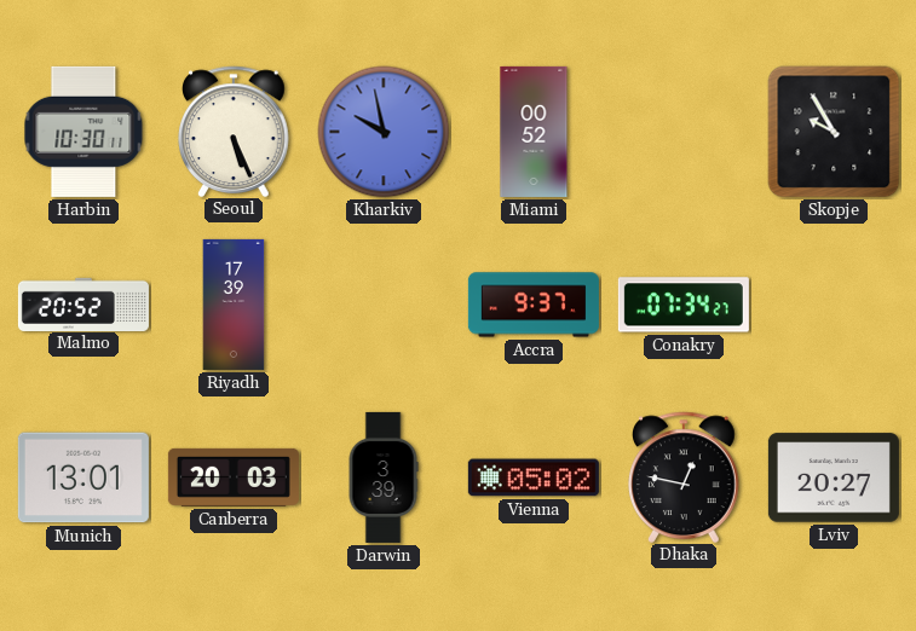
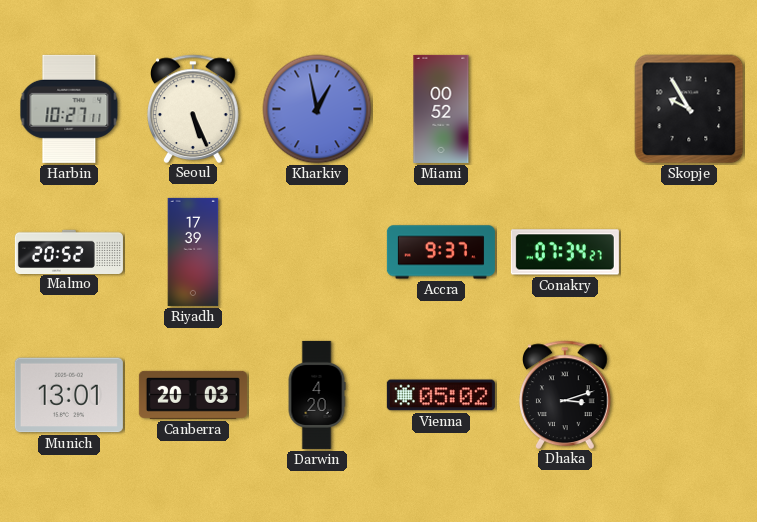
Harbin: 10:30 -> 10:27
Kharkiv: 9:58 -> 12:58
Darwin: 3:39 -> 4:20
Dhaka: 12:47 -> 3:12
Lviv: 20:27 -> none
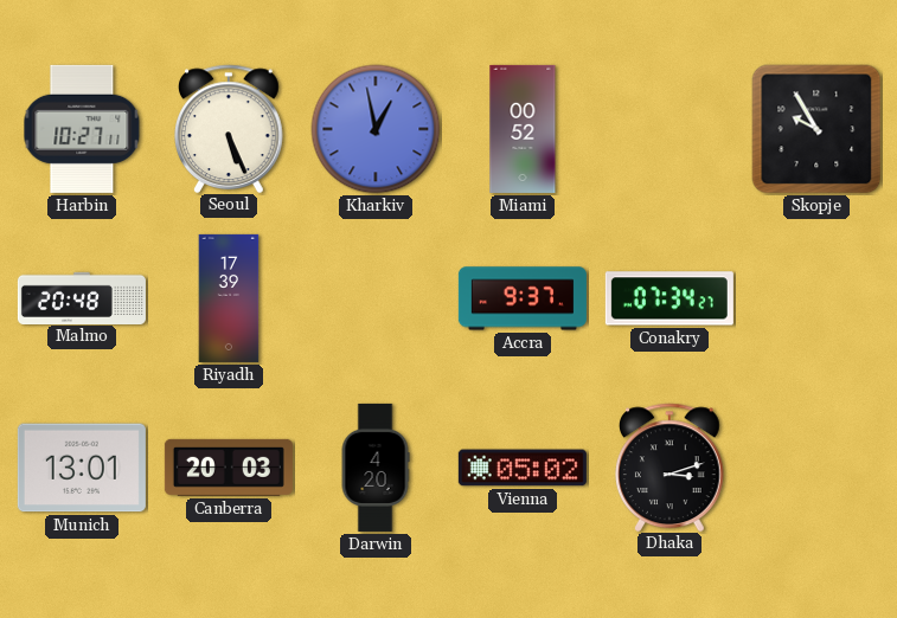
Malmo: 20:52 -> 20:48
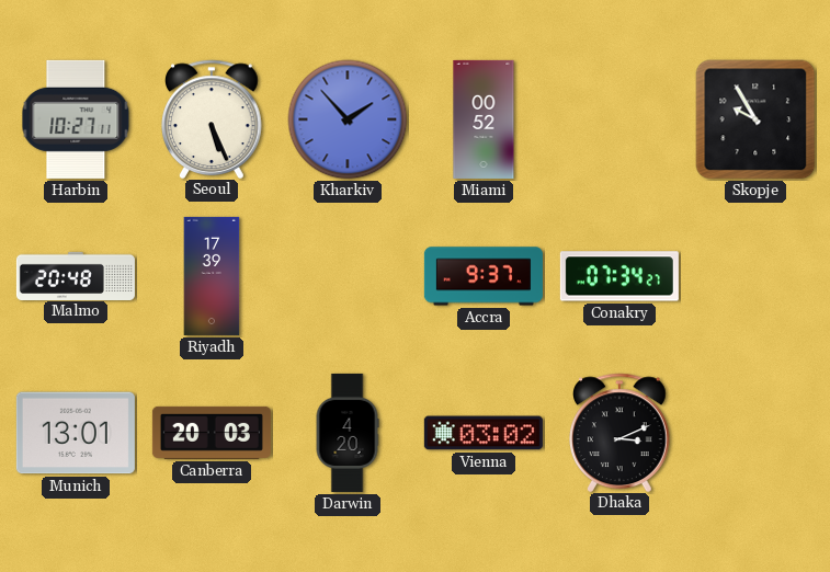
Kharkiv: 12:58 -> 1:53
Vienna: 05:02 -> 03:02
Dhaka: 3:12 -> 3:11
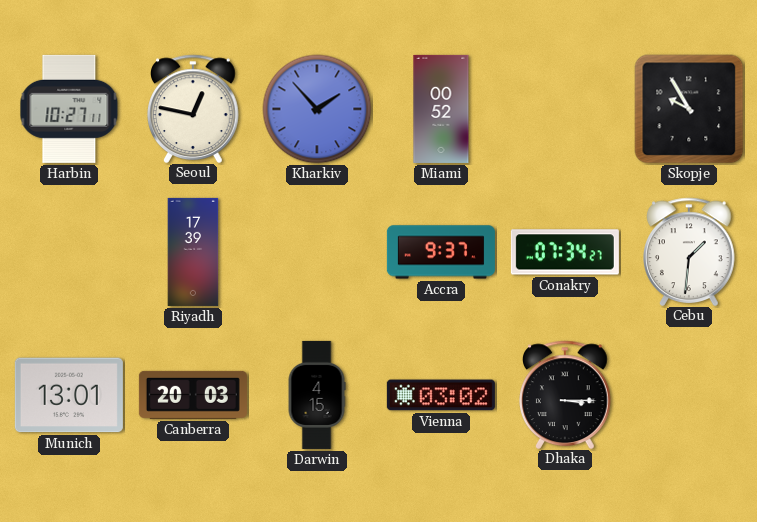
Seoul: 5:26 -> 12:47
Malmo: 20:48 -> none
Cebu: none -> 1:31
Darwin: 4:20 -> 4:15
Dhaka: 3:11 -> 3:15
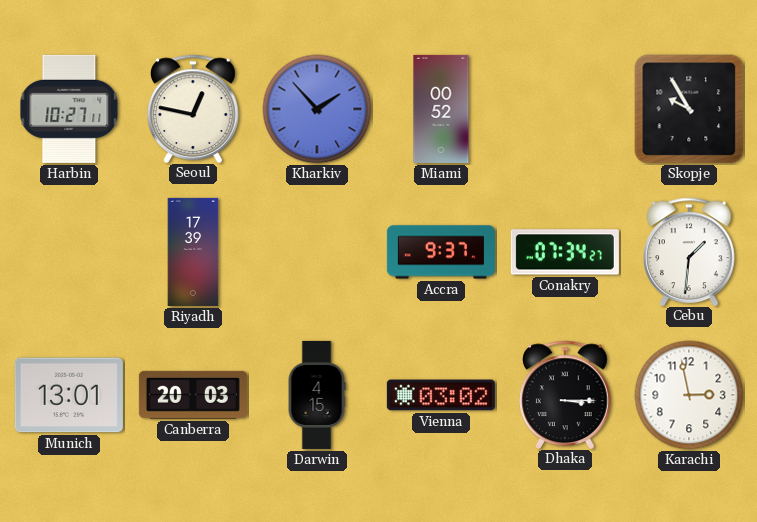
Karachi: none -> 2:58
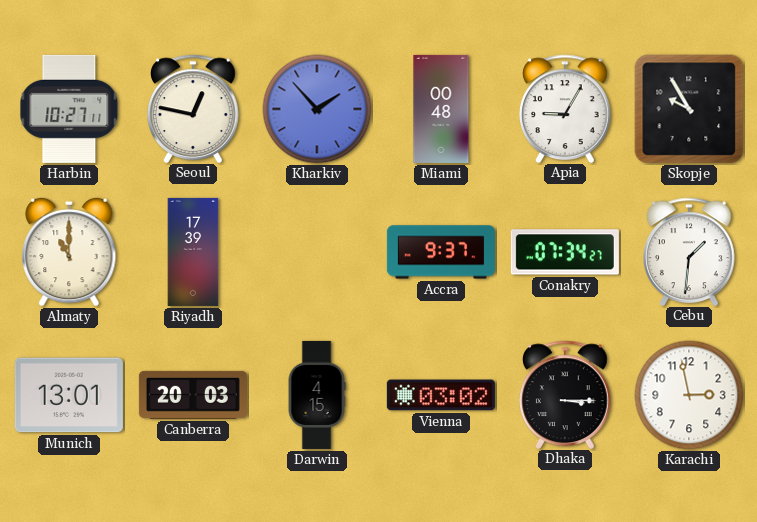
Miami: 00:52 -> 00:48
Apia: none -> 9:05
Almaty: none -> 11:00
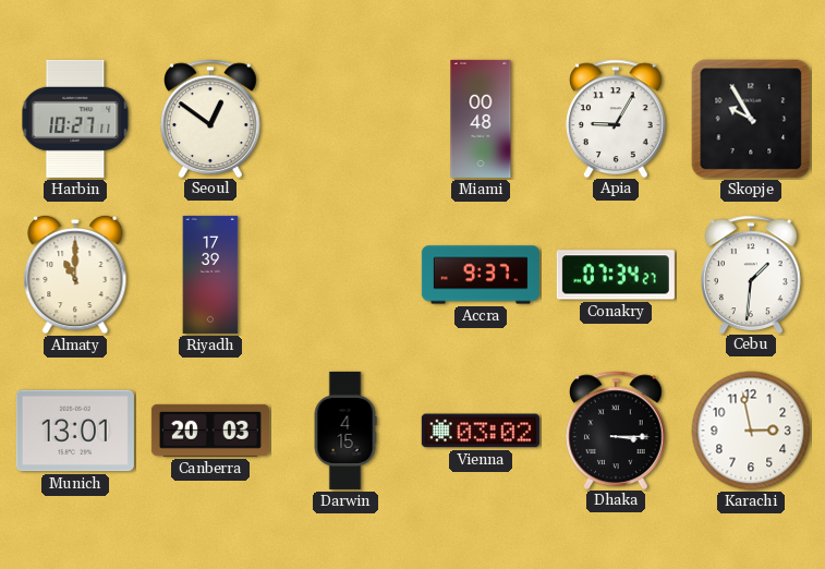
Seoul: 12:47 -> 12:51
Kharkiv: 1:53 -> none
